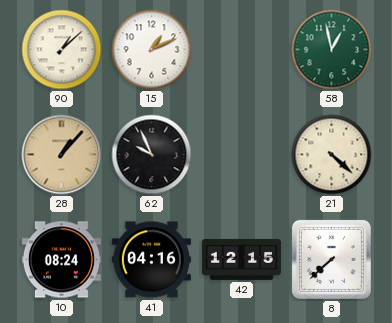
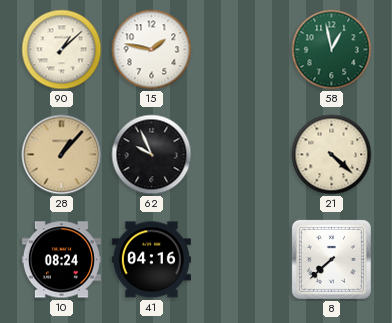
15: 1:11 -> 1:47
42: 12:15 -> none
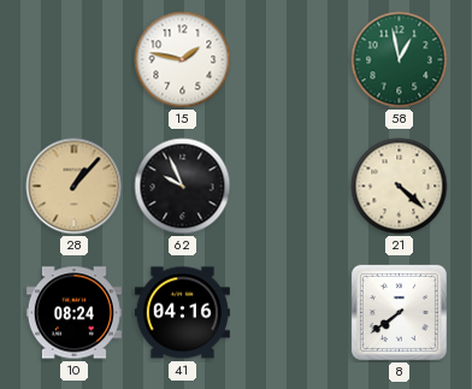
90: 1:08 -> none
8: 7:38 -> 7:39
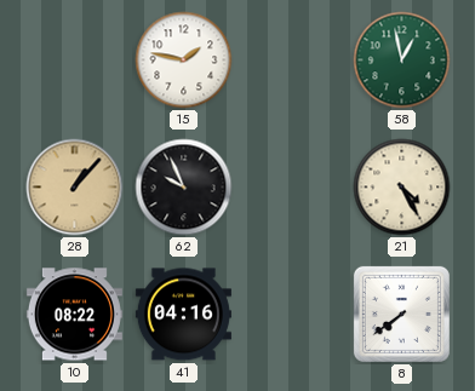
21: 4:22 -> 4:25
10: 08:24 -> 08:22
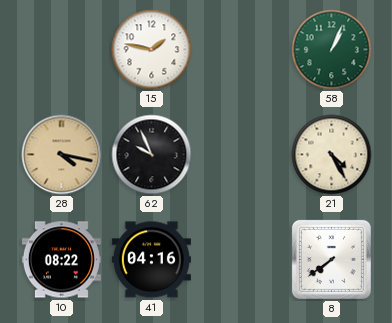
58: 12:58 -> 1:04
28: 1:07 -> 4:17
